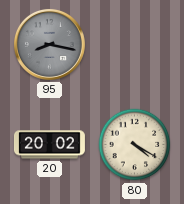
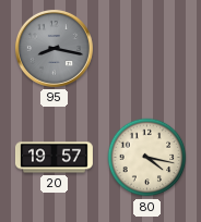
20: 20:02 -> 19:57
80: 4:20 -> 4:17
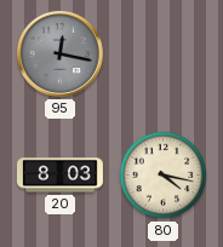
95: 8:17 -> 12:17
20: 19:57 -> 8:03
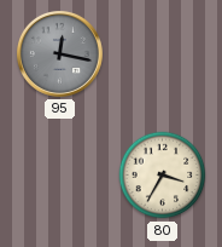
20: 8:03 -> none
80: 4:17 -> 3:35
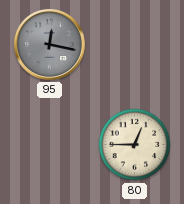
80: 3:35 -> 12:45
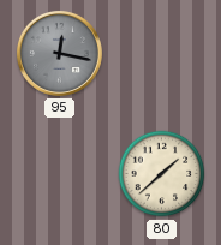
80: 12:45 -> 1:38
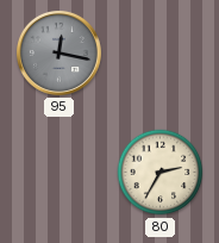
80: 1:38 -> 2:35
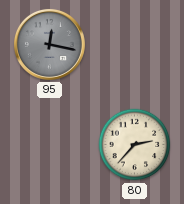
80: 2:35 -> 2:37
